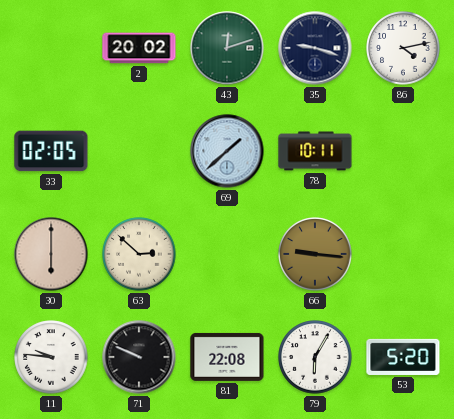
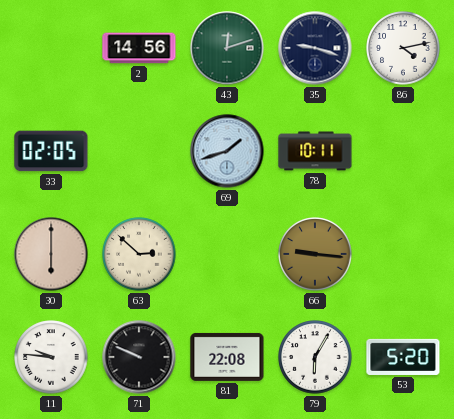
2: 20:02 -> 14:56
69: 1:38 -> 1:42
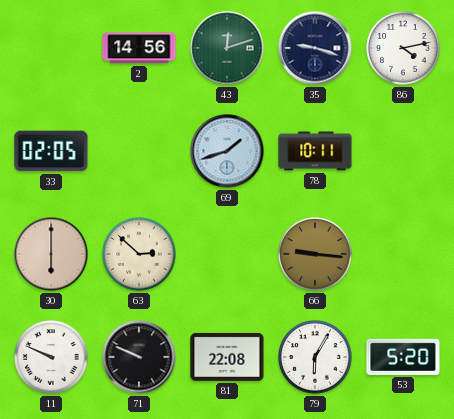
11: 9:46 -> 9:49
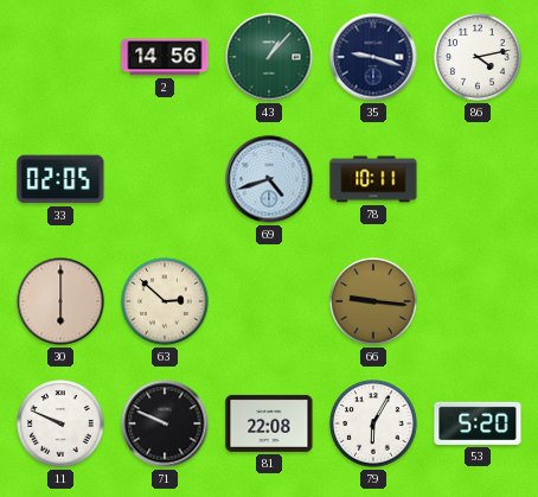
43: 12:12 -> 1:07
69: 1:42 -> 4:42
